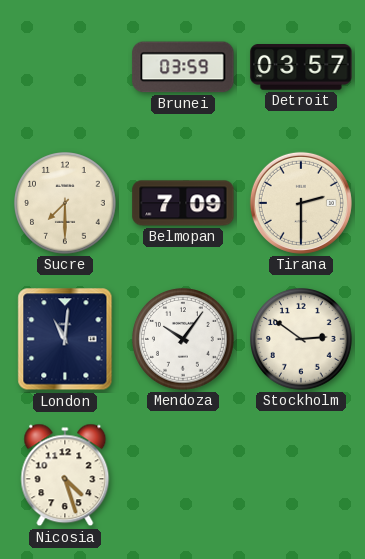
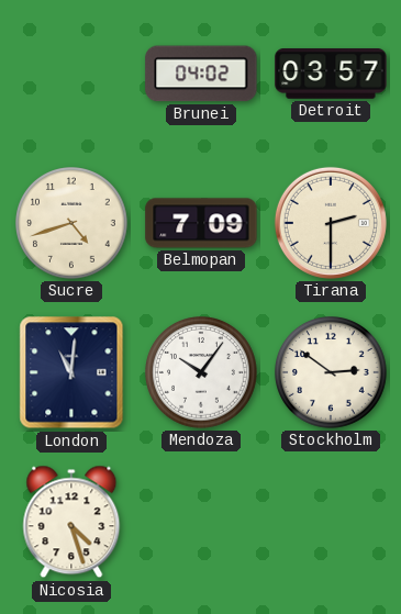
Brunei: 03:59 -> 04:02
Sucre: 7:30 -> 4:42
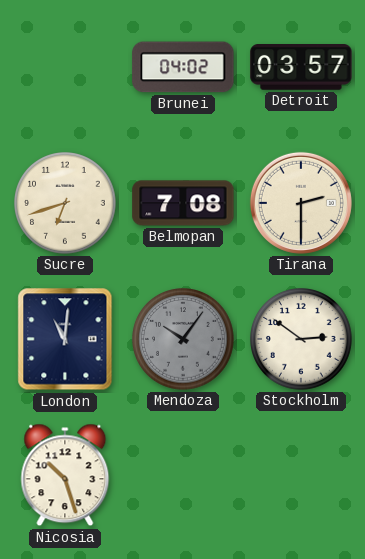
Sucre: 4:42 -> 6:42
Belmopan: 7:09 -> 7:08
Mendoza dial: white -> grey
Nicosia: 4:27 -> 10:27
